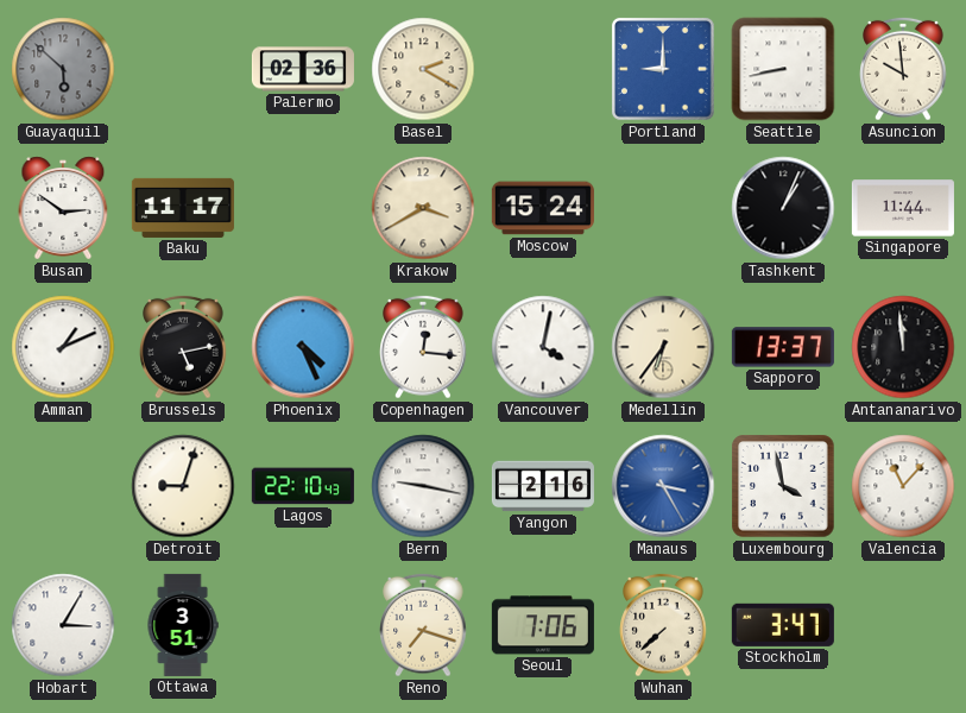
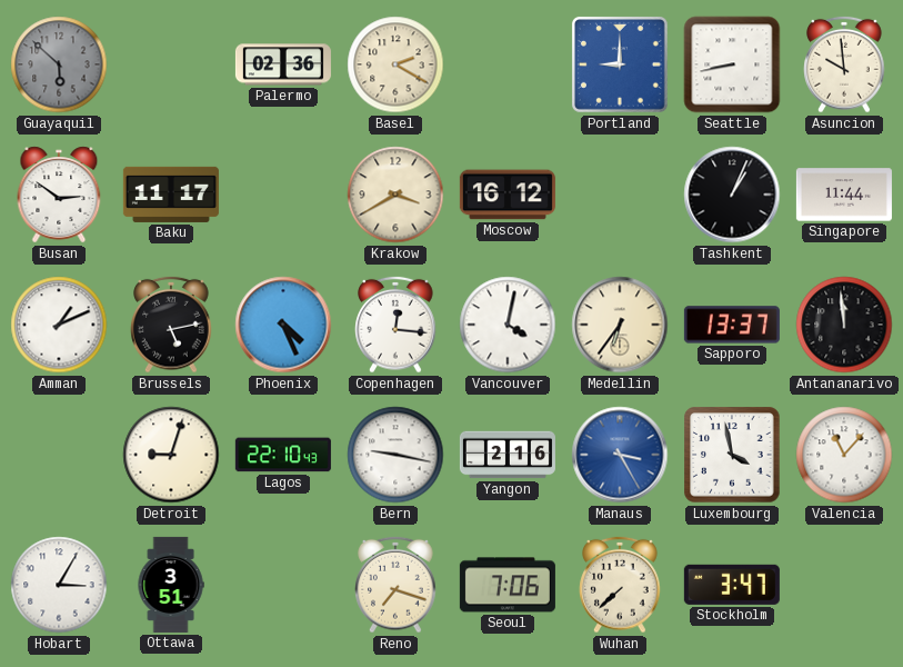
Moscow: 15:24 -> 16:12
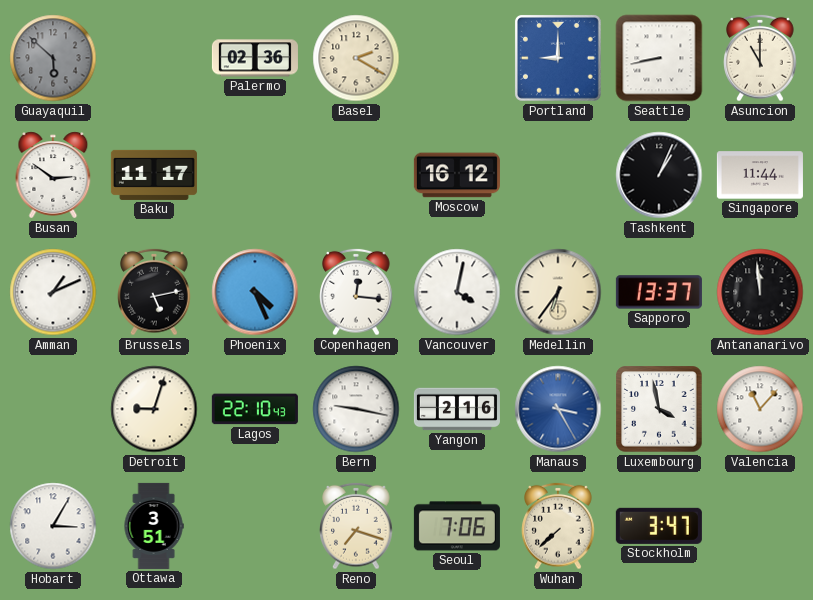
Asuncion: 9:59 -> 11:00
Krakow: 3:40 -> none
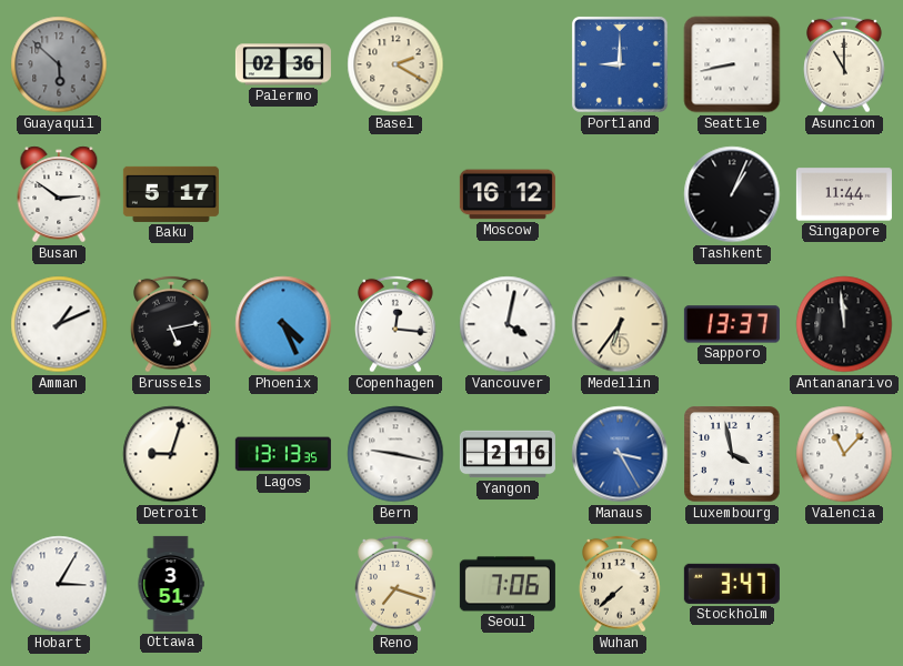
Baku: 11:17 -> 5:17
Lagos: 22:10 -> 13:13
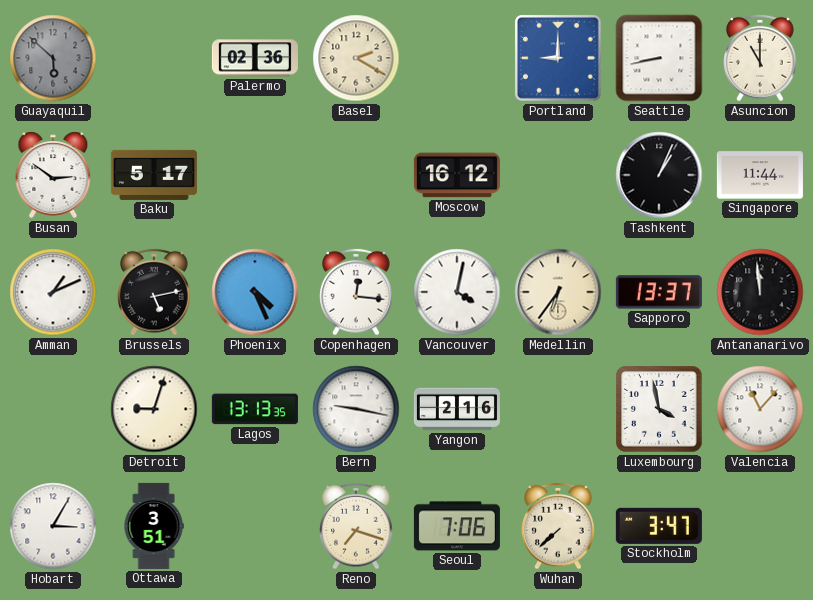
Manaus: 3:25 -> none
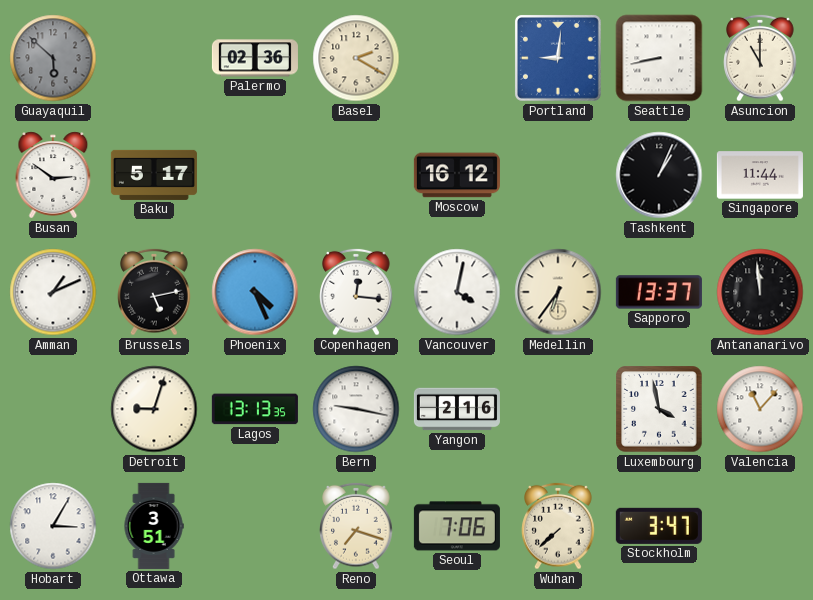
Portland: 9:00 -> 9:01
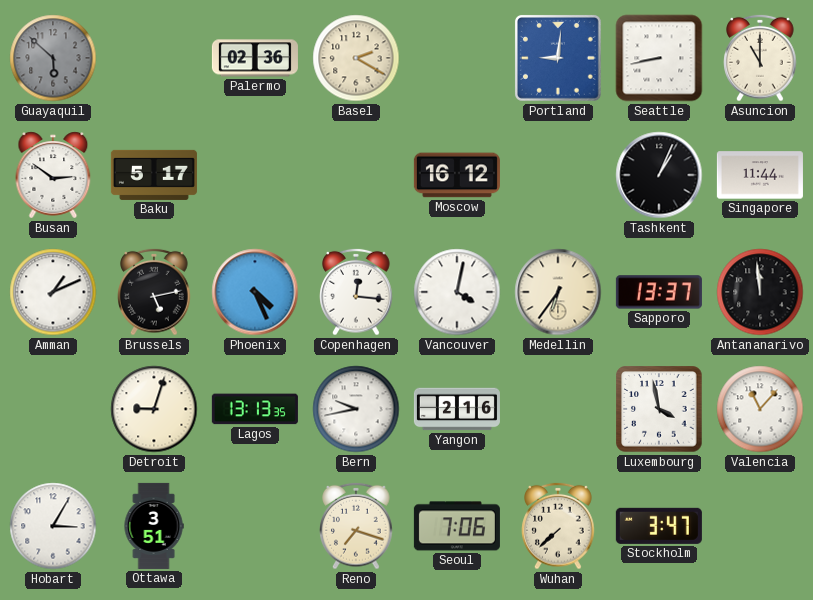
Bern: 9:17 -> 9:43
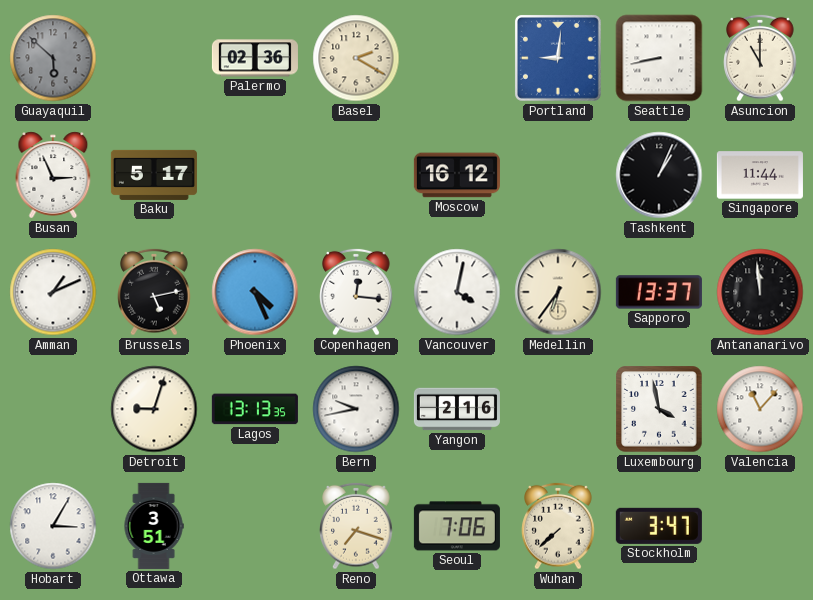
Busan: 2:51 -> 2:56
